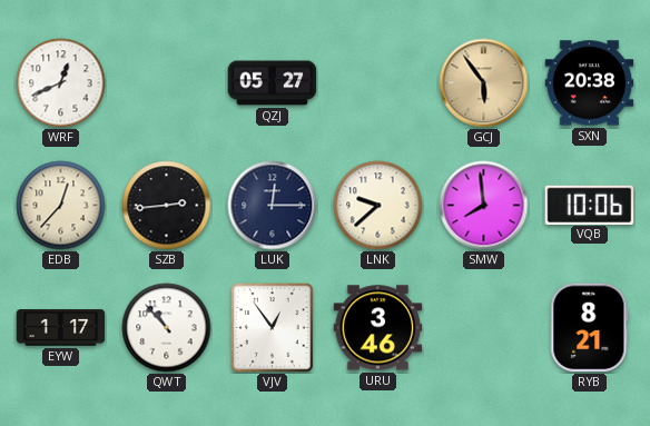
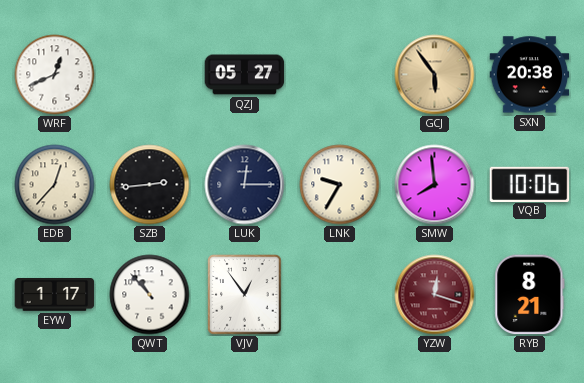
LNK: 9:38 -> 9:35
URU: 3:46 -> none
YZW: none -> 12:18
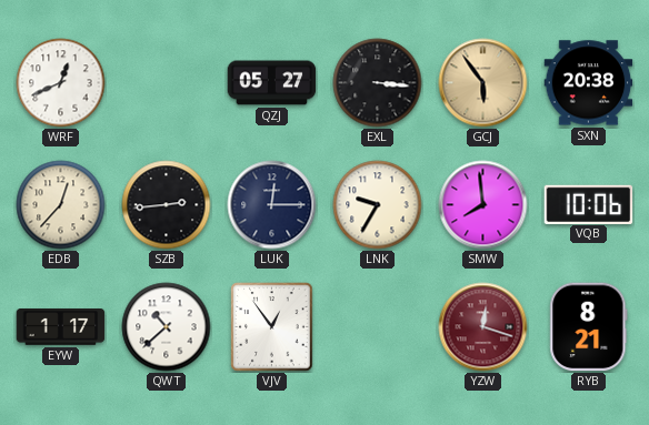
EXL: none -> 3:16
QWT: 10:53 -> 10:38
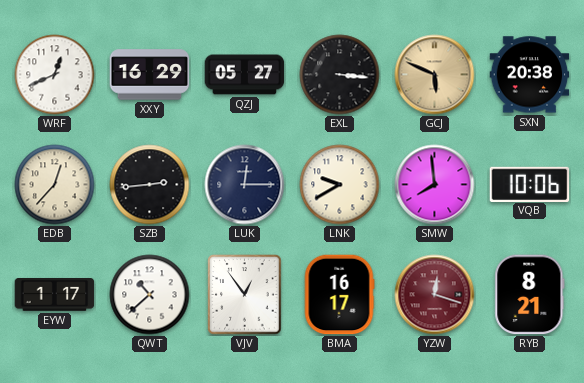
XXY: none -> 16:29
GCJ: 5:54 -> 5:49
LNK: 9:35 -> 9:40
BMA: none -> 16:17
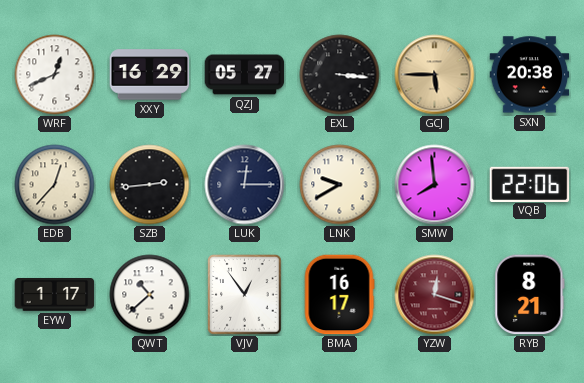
GCJ: 5:49 -> 5:45
VQB: 10:06 -> 22:06
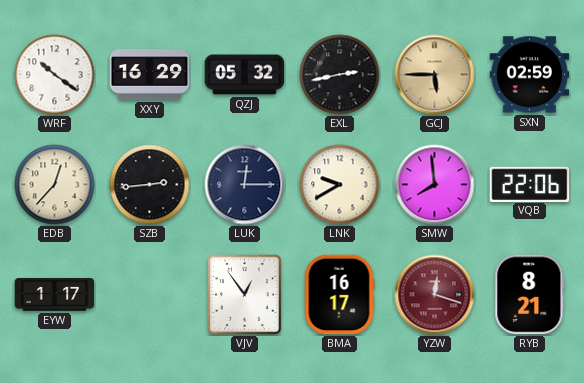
WRF: 12:41 -> 10:21
QZJ: 05:27 -> 05:32
EXL: 3:16 -> 2:43
SXN: 20:38 -> 02:59
QWT: 10:38 -> none
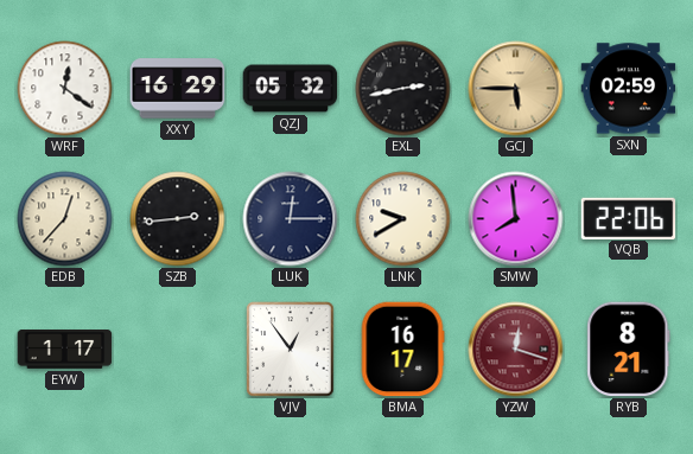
WRF: 10:21 -> 12:21
